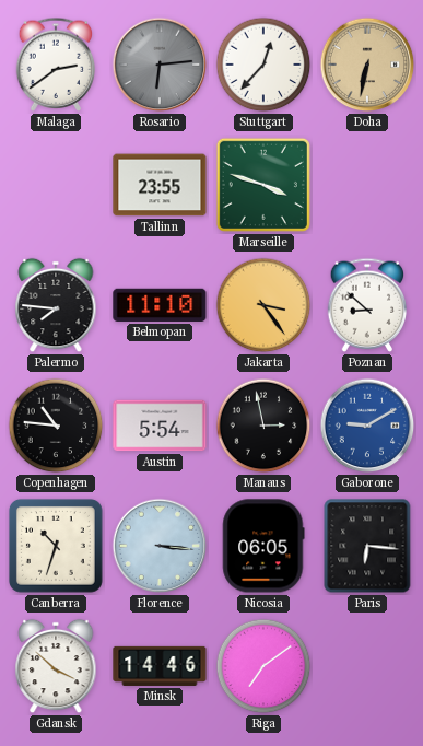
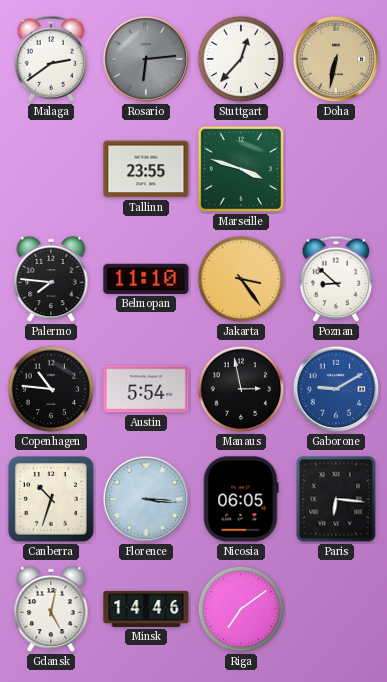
Gdansk: 3:52 -> 5:02
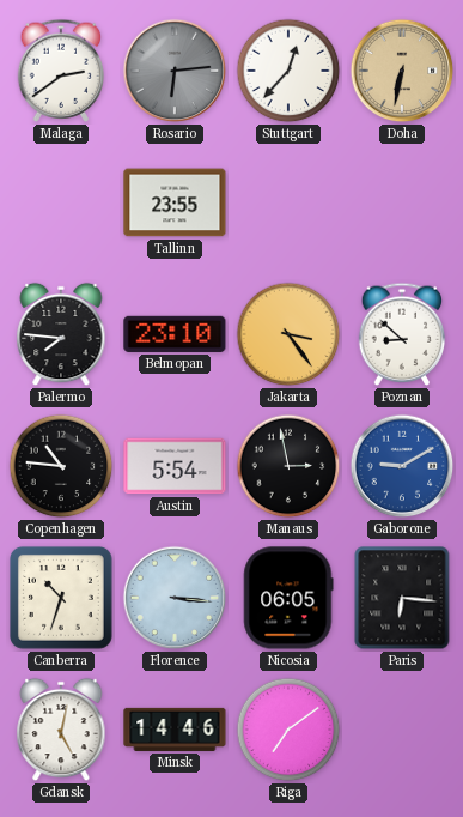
Marseille: 3:48 -> none
Belmopan: 11:10 -> 23:10
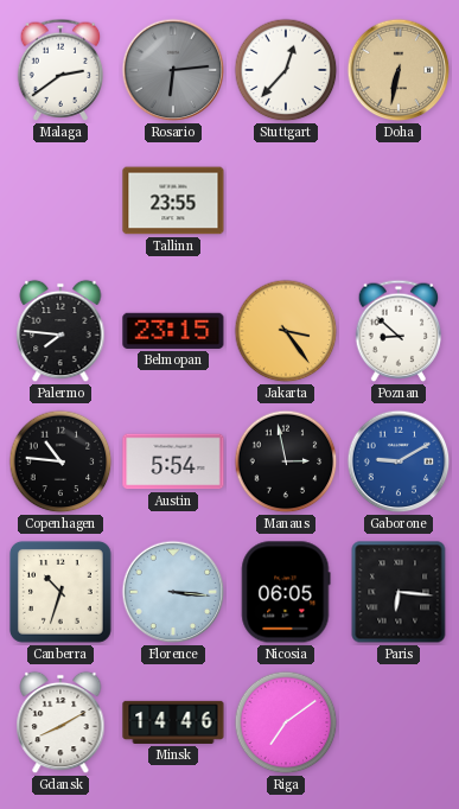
Belmopan: 23:10 -> 23:15
Gdansk: 5:02 -> 8:10
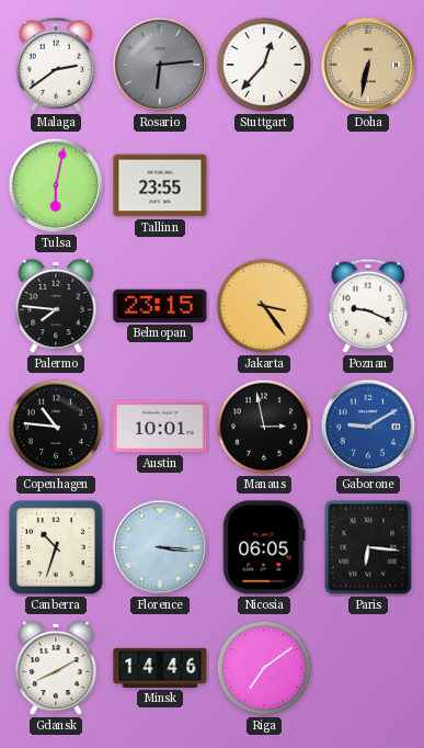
Tulsa: none -> 6:02
Poznan: 8:52 -> 9:19
Austin: 5:54 -> 10:01
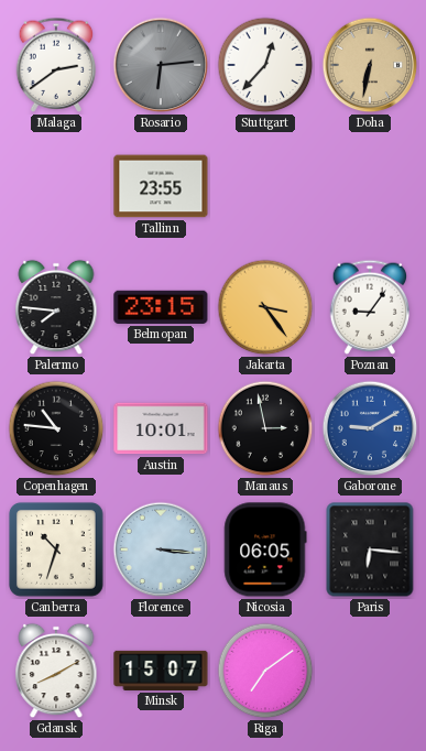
Tulsa: 6:02 -> none
Poznan: 9:19 -> 9:06
Minsk: 14:46 -> 15:07
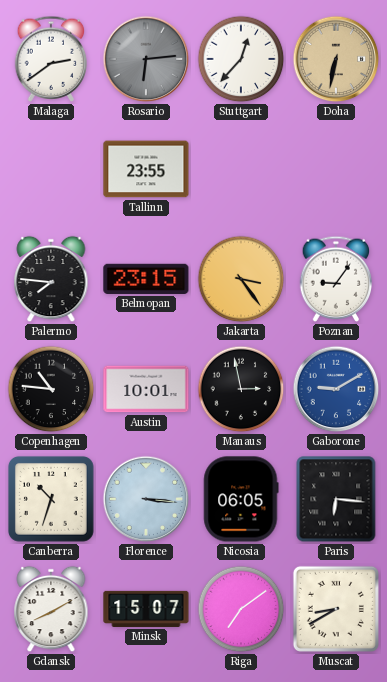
Muscat: none -> 8:40
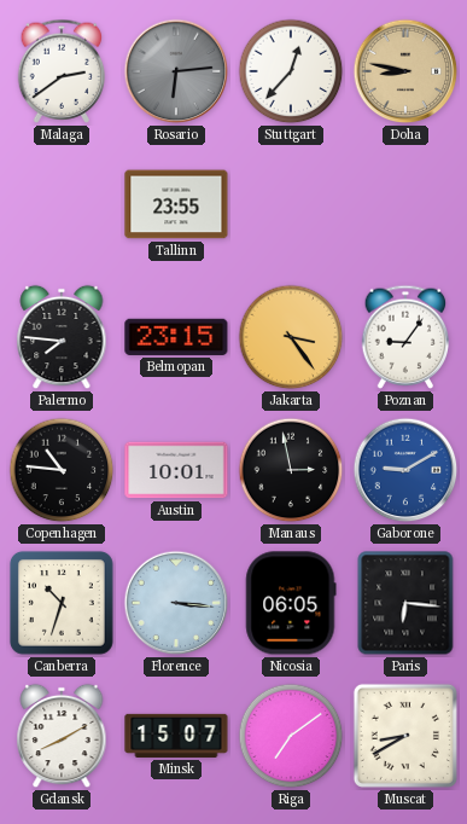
Doha: 6:32 -> 8:47
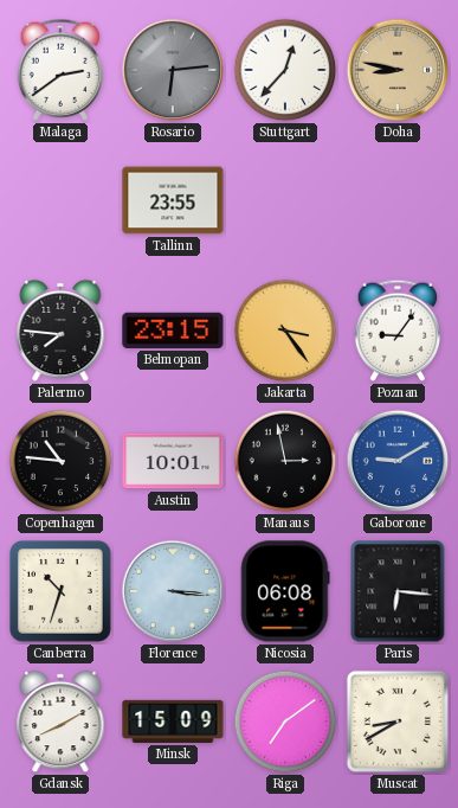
Nicosia: 06:05 -> 06:08
Minsk: 15:07 -> 15:09
